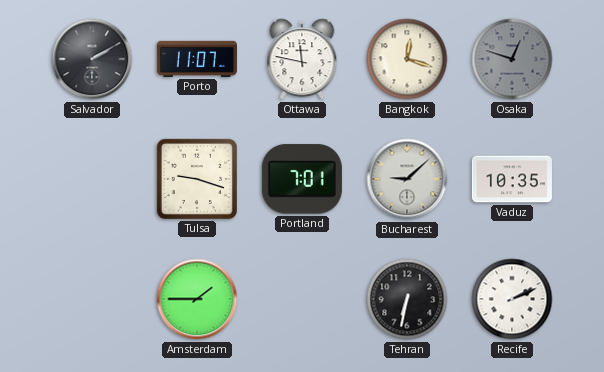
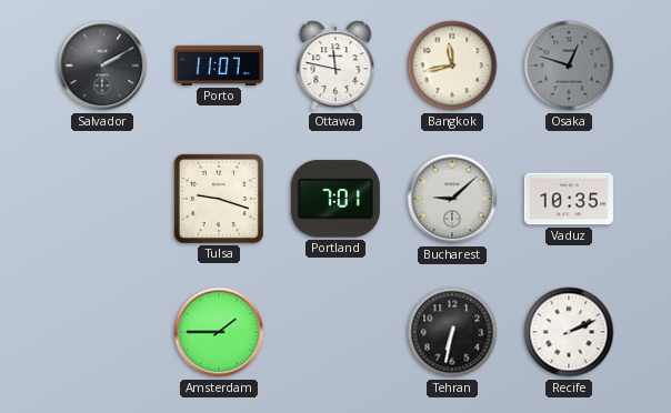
Bangkok: 12:18 -> 11:43
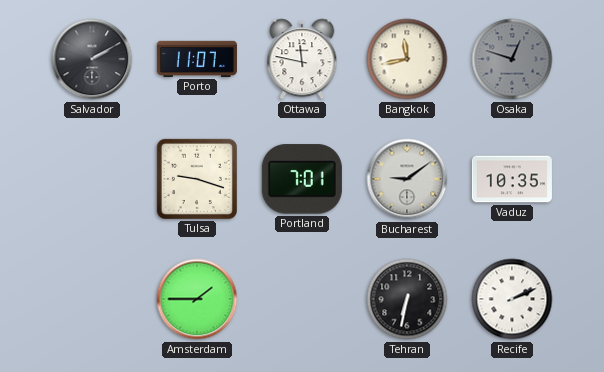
Bucharest: 9:08 -> 9:09
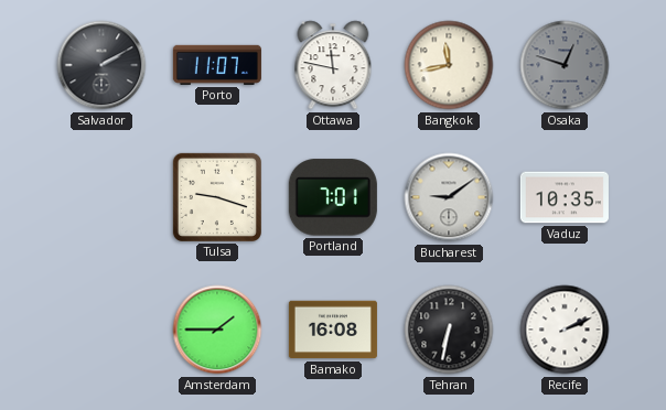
Bamako: none -> 16:08
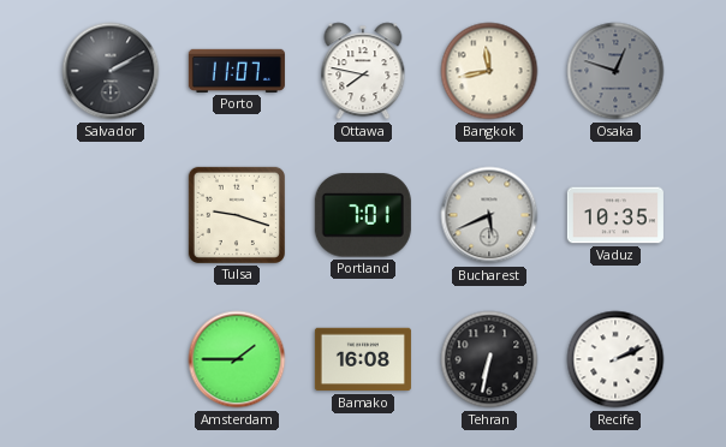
Ottawa: 11:47 -> 7:47
Bucharest: 9:09 -> 5:41
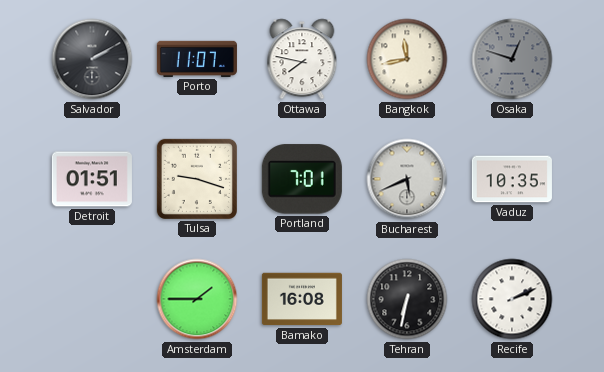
Detroit: none -> 01:51
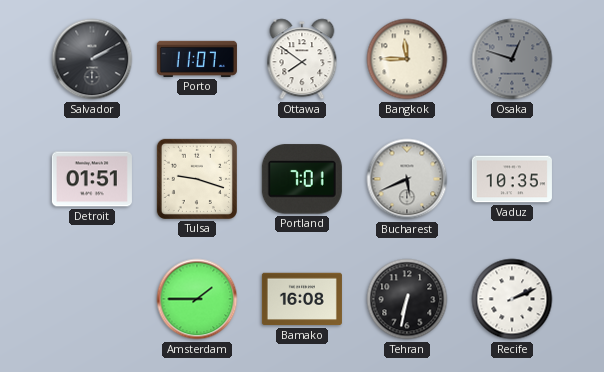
Ottawa: 7:47 -> 7:51
Bangkok: 11:43 -> 11:45
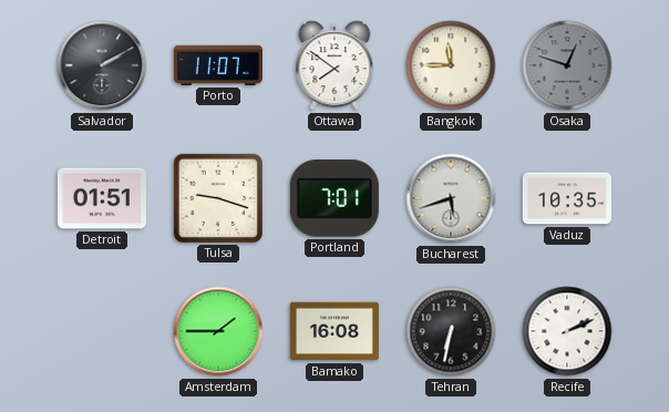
Bucharest: 5:41 -> 5:42
